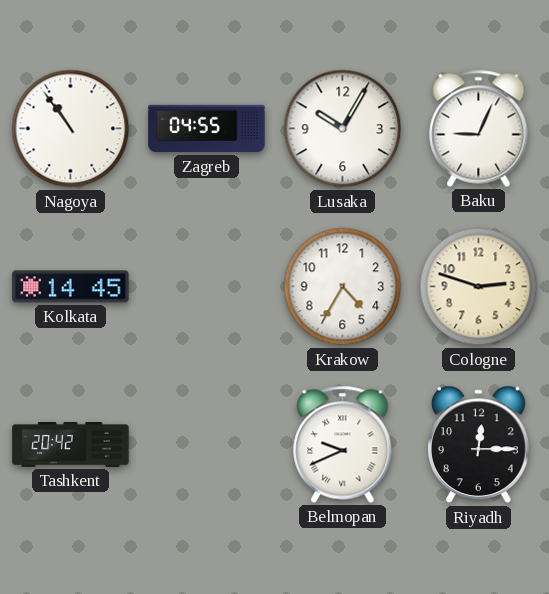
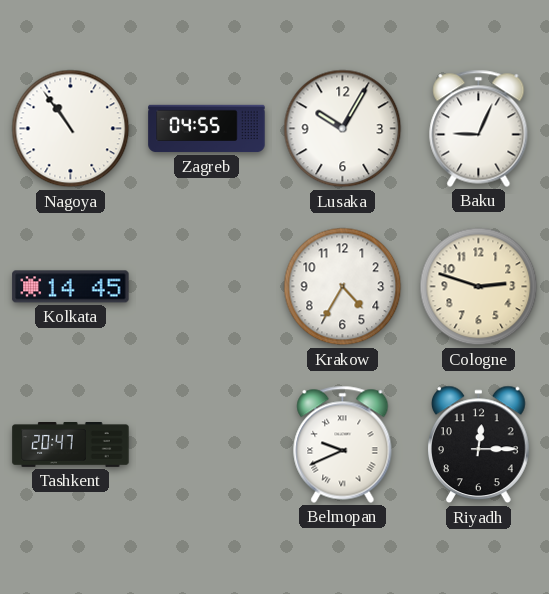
Tashkent: 20:42 -> 20:47
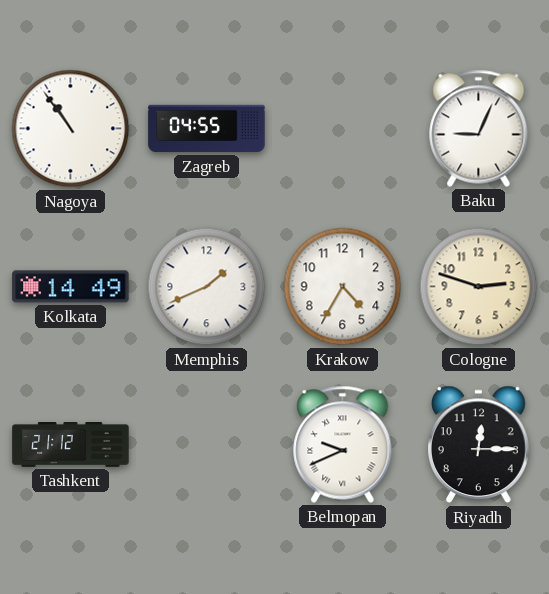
Lusaka: 10:05 -> none
Kolkata: 14:45 -> 14:49
Memphis: none -> 1:41
Tashkent: 20:47 -> 21:12
